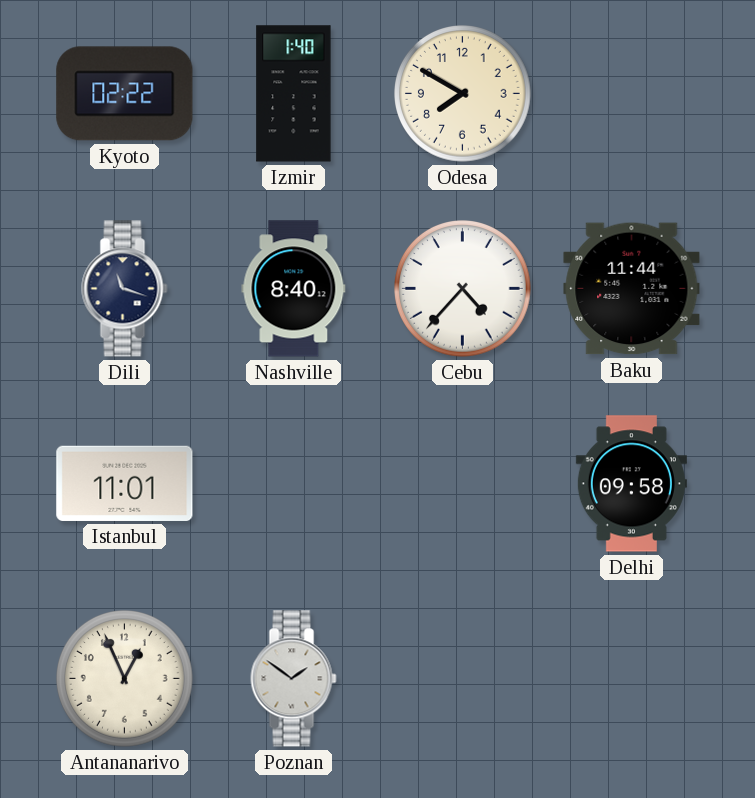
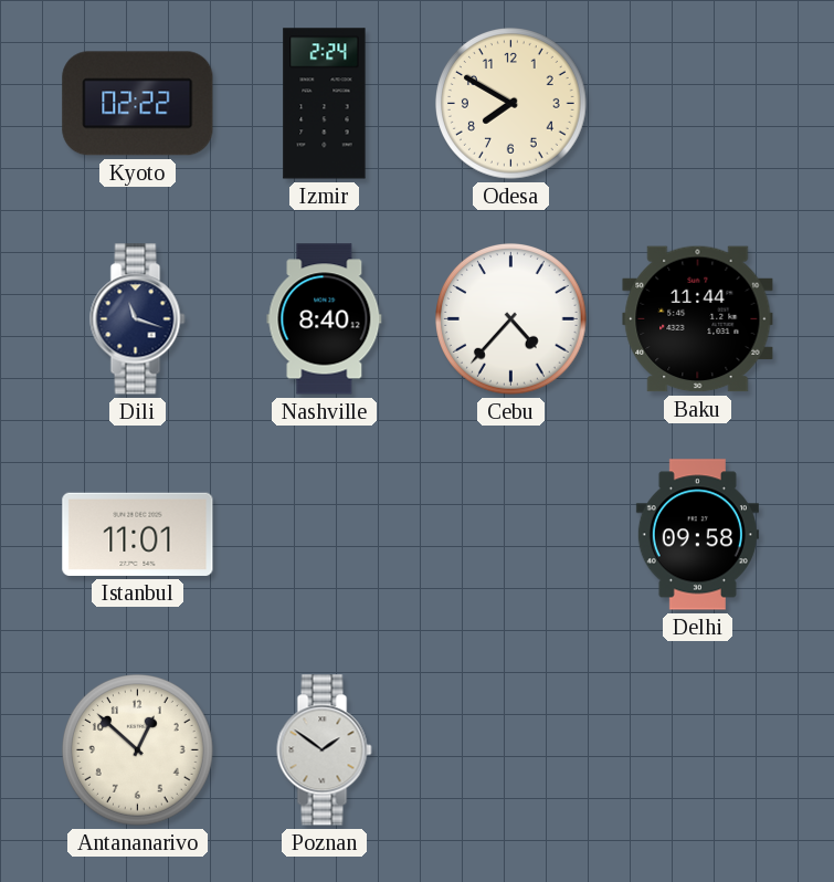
Izmir: 1:40 -> 2:24
Antananarivo: 12:56 -> 12:52
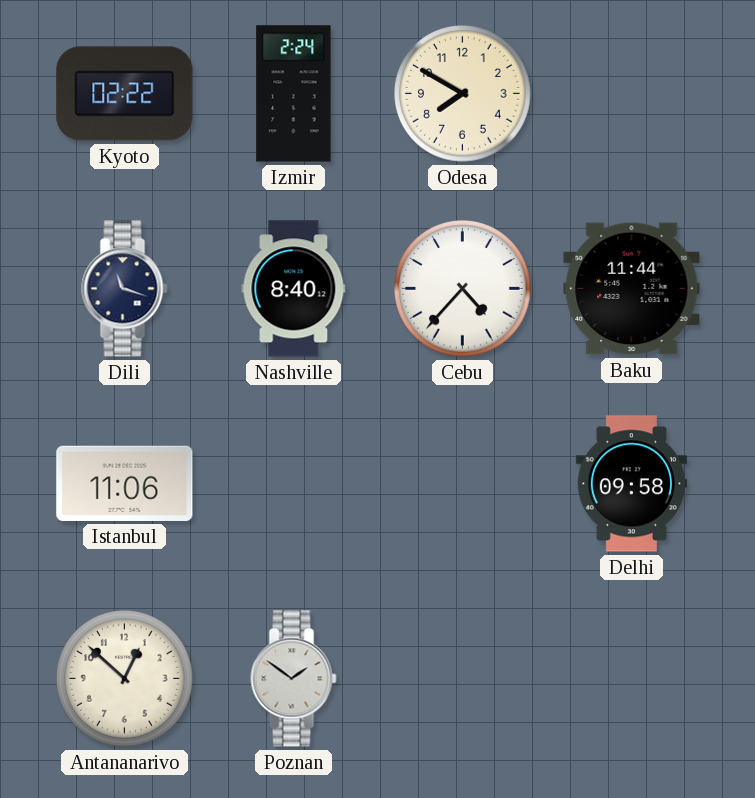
Istanbul: 11:01 -> 11:06
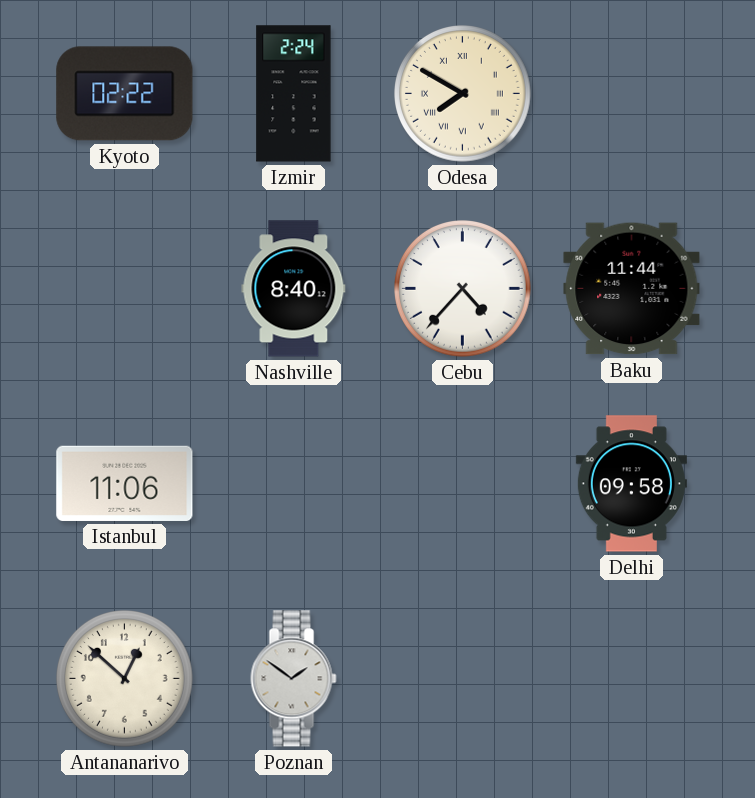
Odesa numerals: Arabic -> Roman
Dili: 11:18 -> none
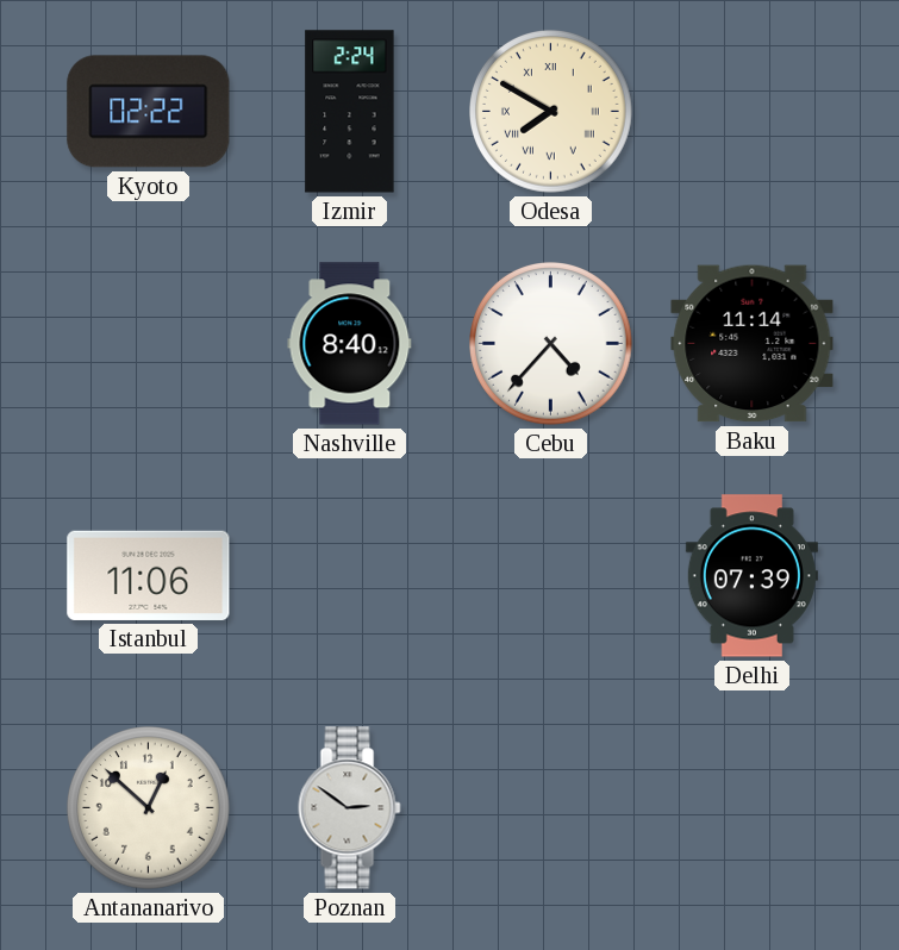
Baku: 11:44 -> 11:14
Delhi: 09:58 -> 07:39
Poznan: 1:51 -> 2:51
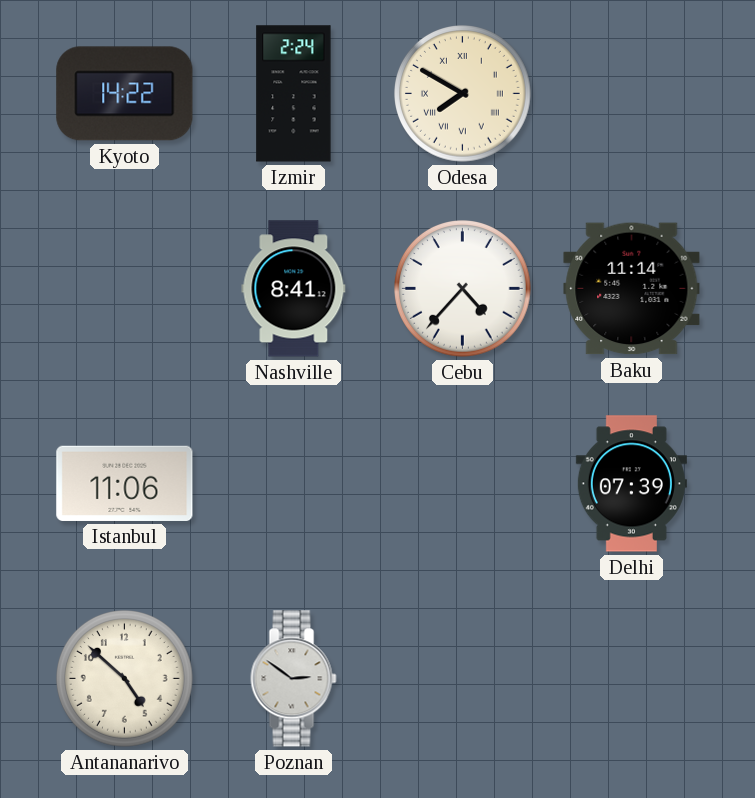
Kyoto: 02:22 -> 14:22
Nashville: 8:40 -> 8:41
Antananarivo: 12:52 -> 4:52
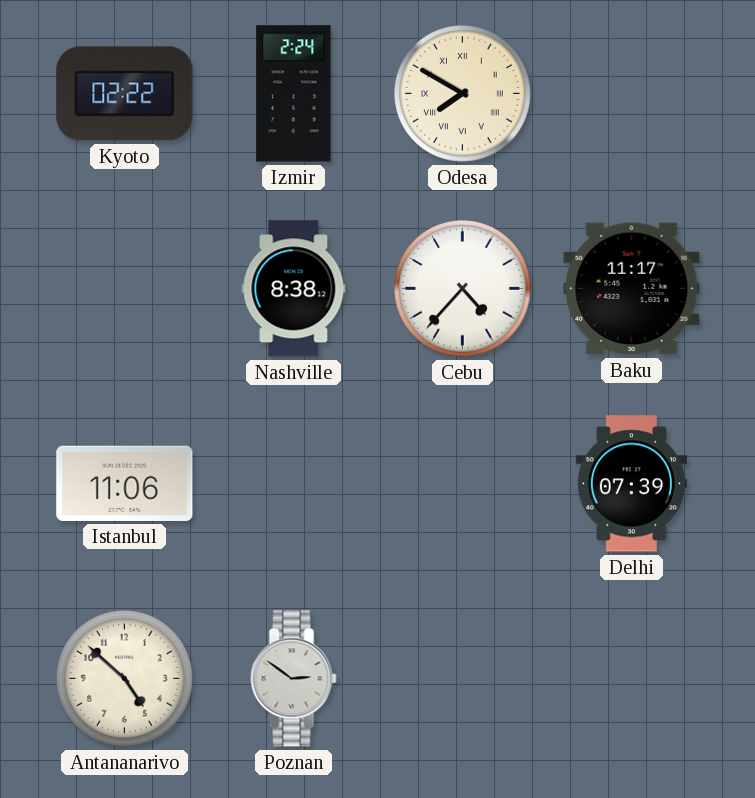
Kyoto: 14:22 -> 02:22
Nashville: 8:41 -> 8:38
Baku: 11:14 -> 11:17
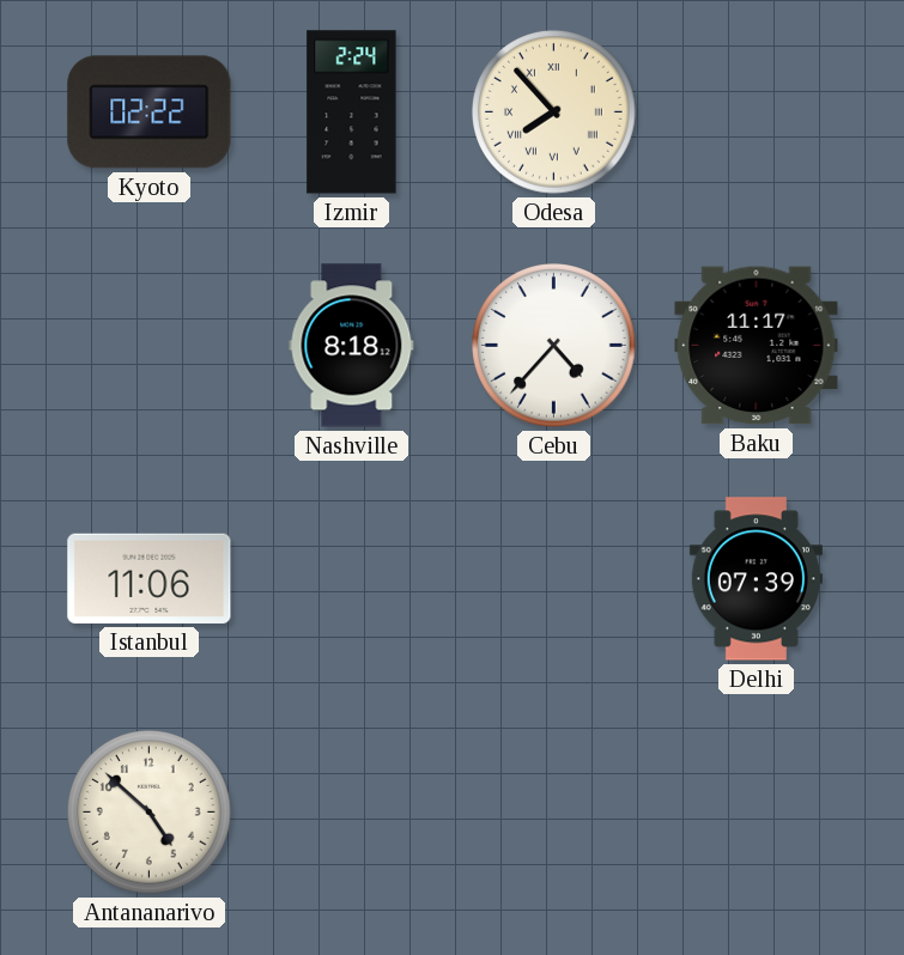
Odesa: 7:50 -> 7:53
Nashville: 8:38 -> 8:18
Poznan: 2:51 -> none
